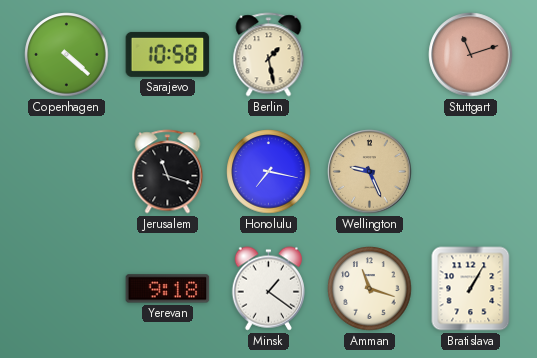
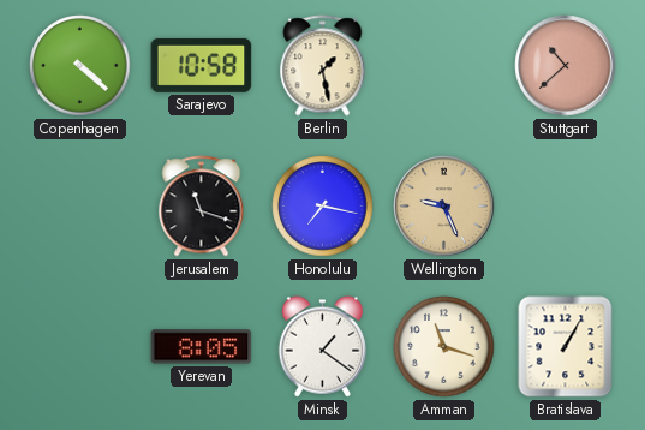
Stuttgart: 11:12 -> 10:38
Yerevan: 9:18 -> 8:05
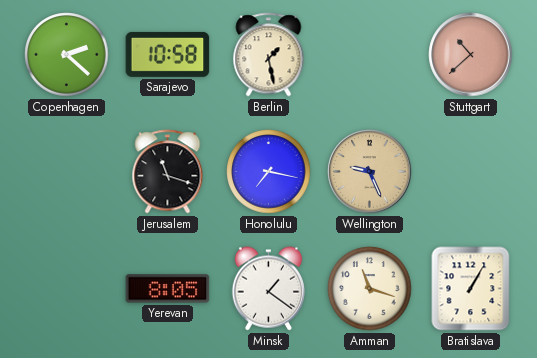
Copenhagen: 4:22 -> 2:22
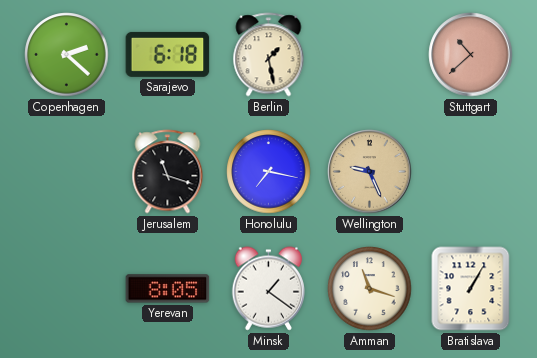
Sarajevo: 10:58 -> 6:18
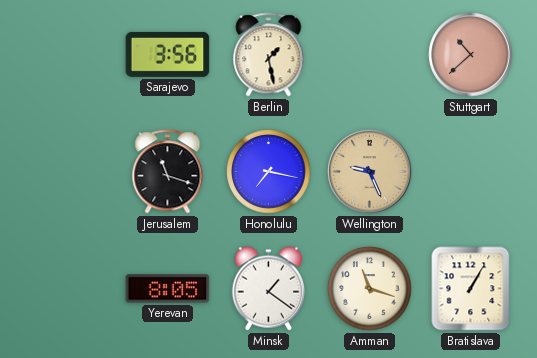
Copenhagen: 2:22 -> none
Sarajevo: 6:18 -> 3:56
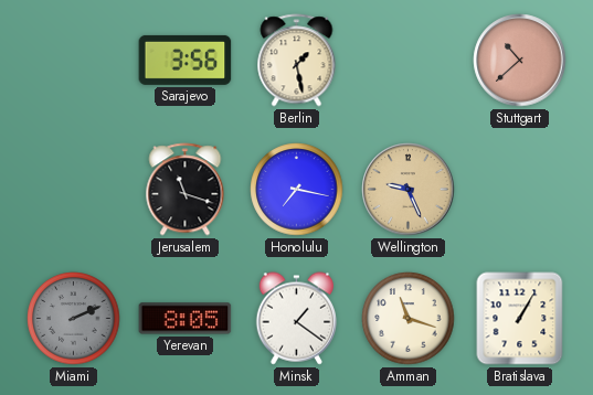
Miami: none -> 2:11
